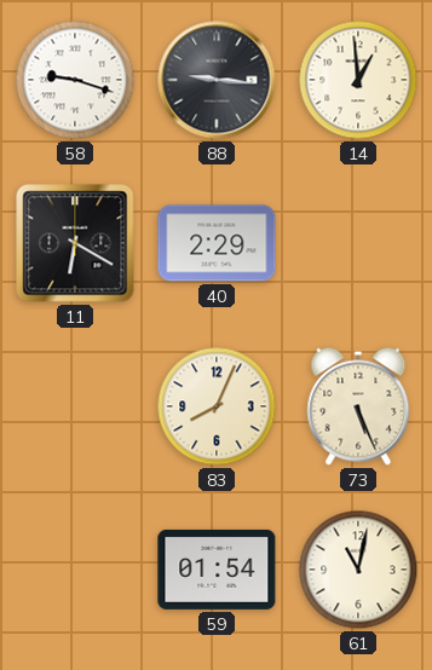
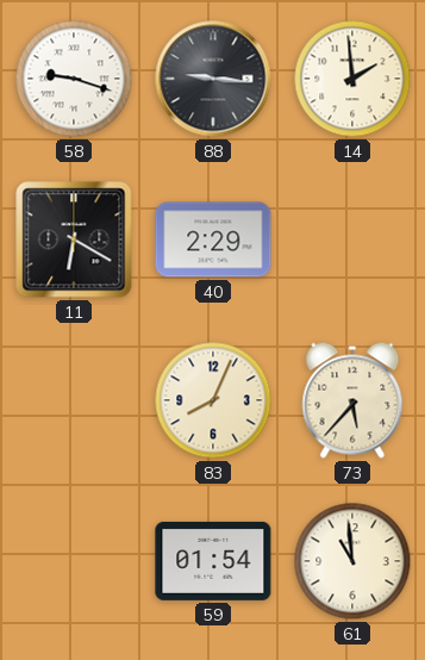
14: 12:59 -> 1:59
73: 5:26 -> 5:37
61: 11:02 -> 10:59
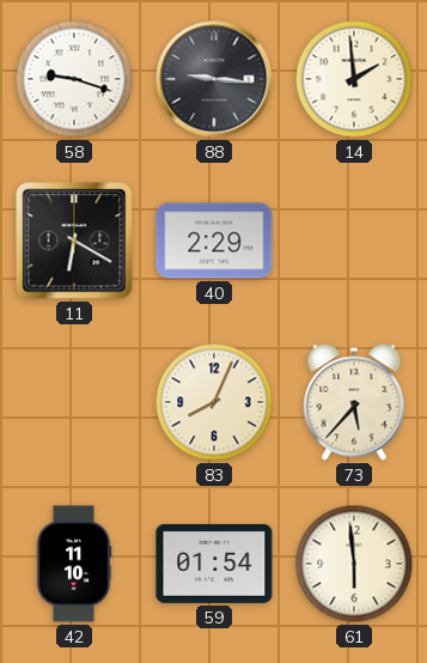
42: none -> 11:10
61: 10:59 -> 5:59
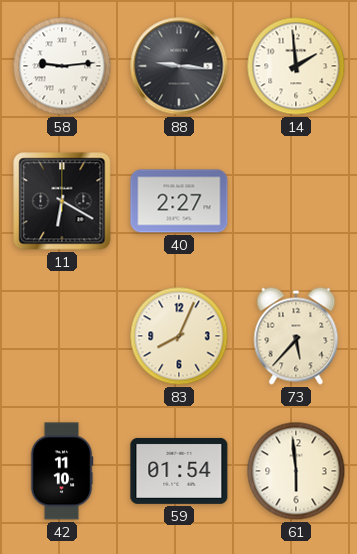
58: 9:18 -> 9:14
40: 2:29 -> 2:27
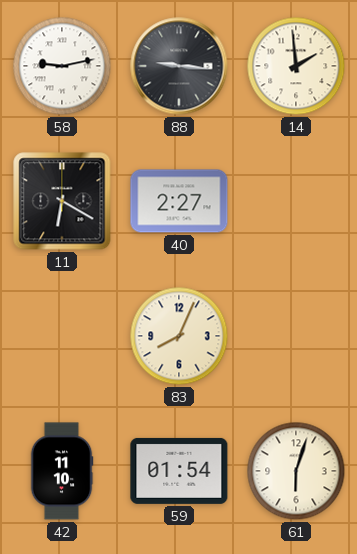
58: 9:14 -> 9:13
73: 5:37 -> none
61: 5:59 -> 6:03
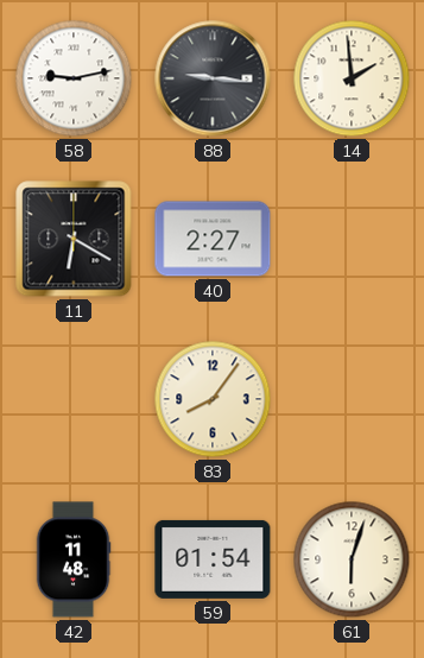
83: 8:04 -> 8:06
42: 11:10 -> 11:48
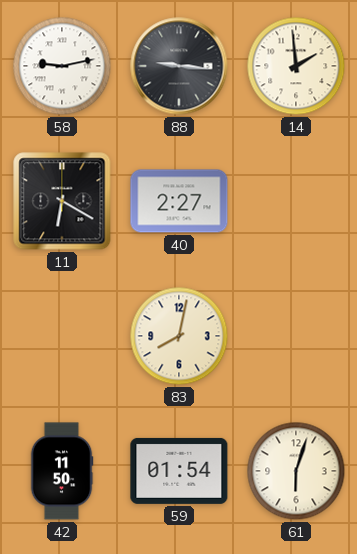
83: 8:06 -> 8:02
42: 11:48 -> 11:50
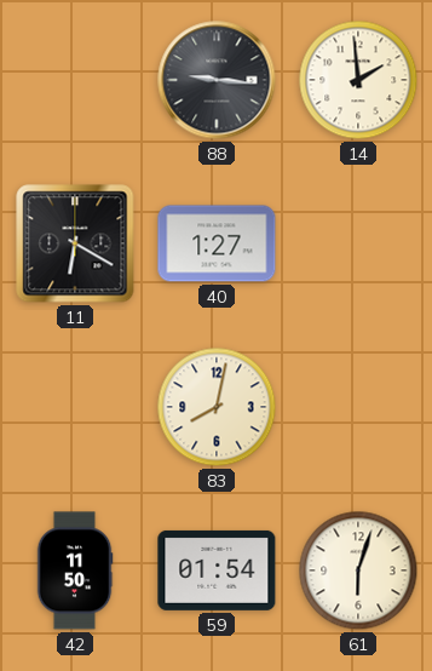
58: 9:13 -> none
40: 2:27 -> 1:27
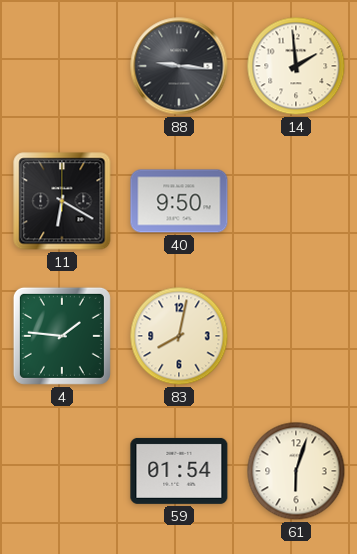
40: 1:27 -> 9:50
4: none -> 1:46
42: 11:50 -> none
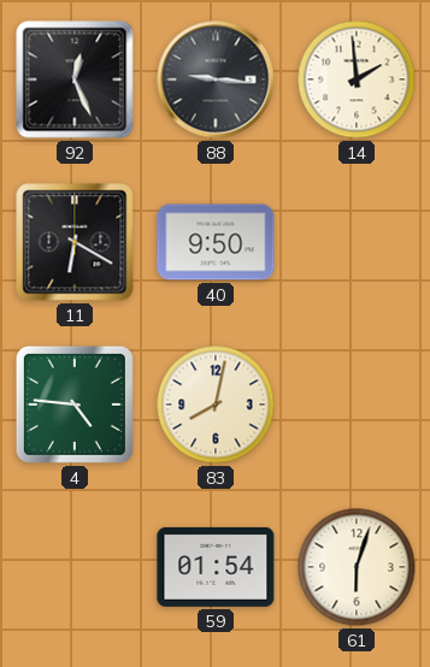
92: none -> 12:26
4: 1:46 -> 4:46
